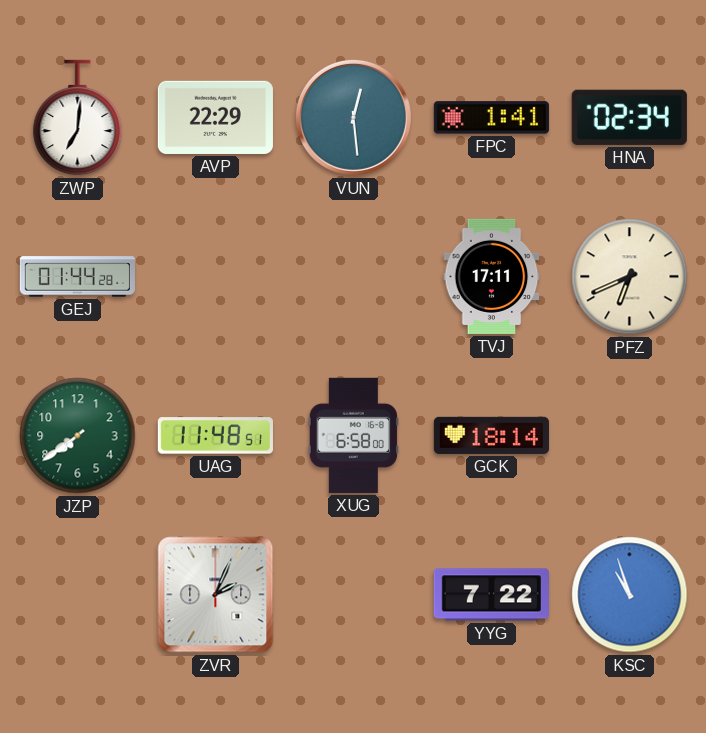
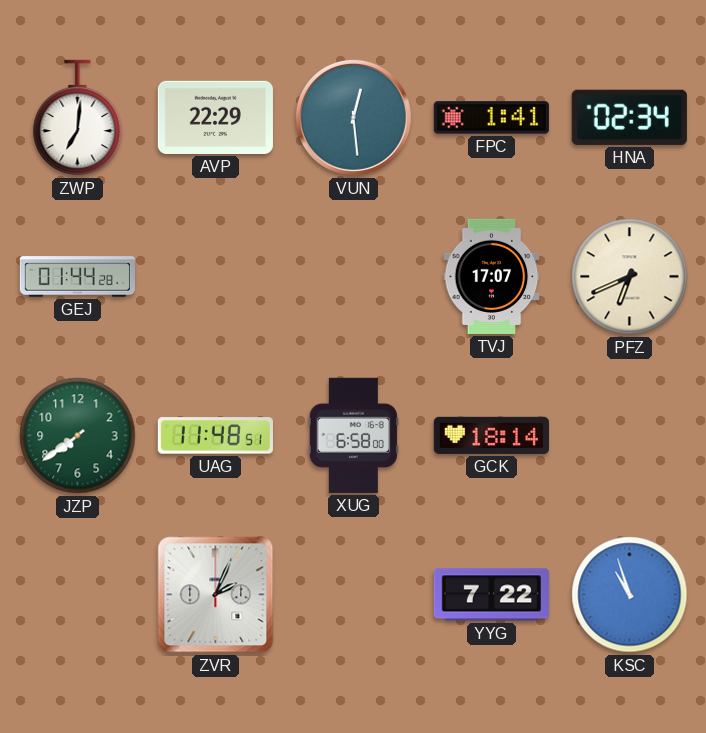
TVJ: 17:11 -> 17:07
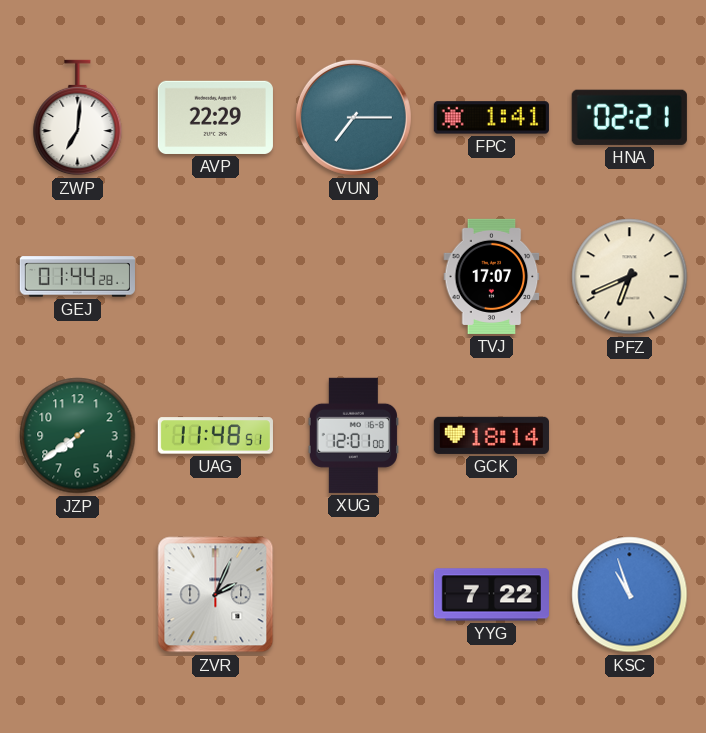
VUN: 12:29 -> 7:15
HNA: 02:34 -> 02:21
XUG: 6:58 -> 12:01
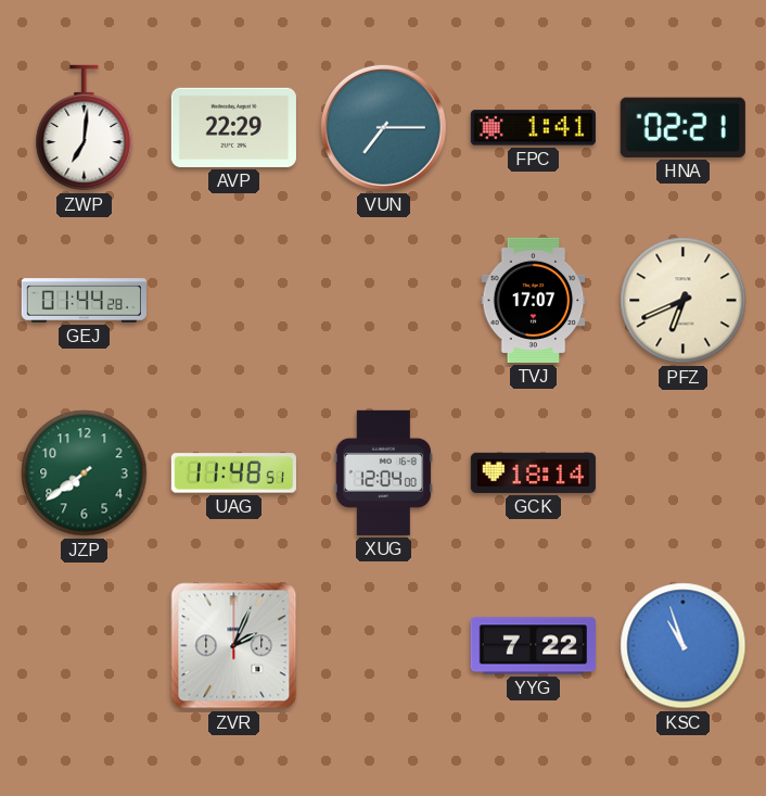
XUG: 12:01 -> 12:04
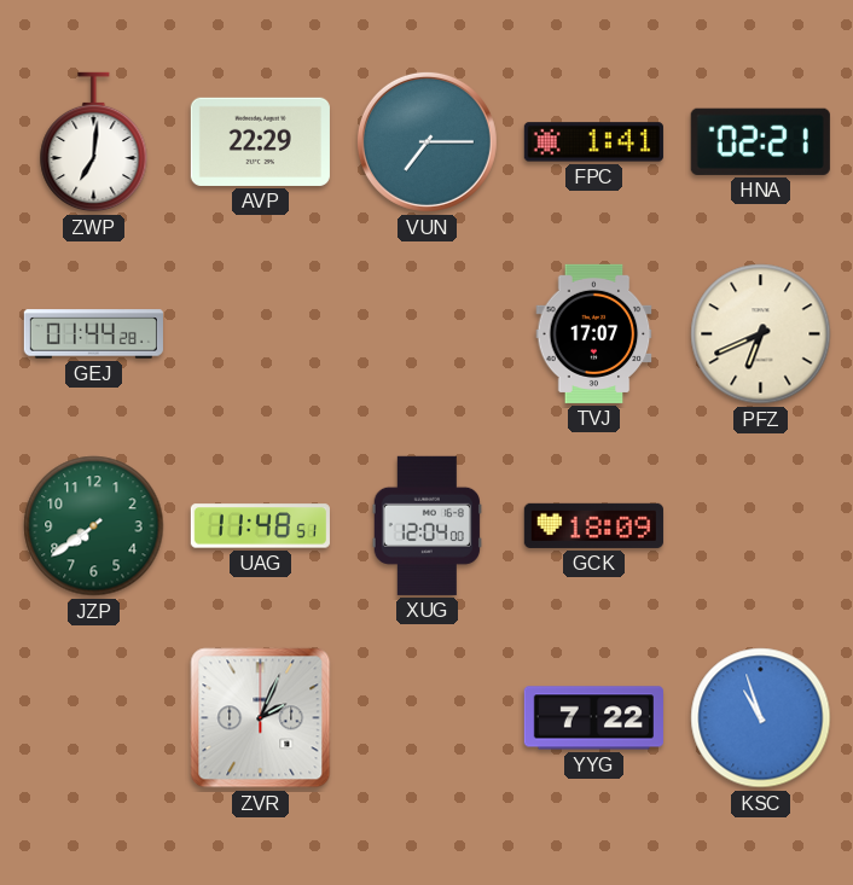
GCK: 18:14 -> 18:09
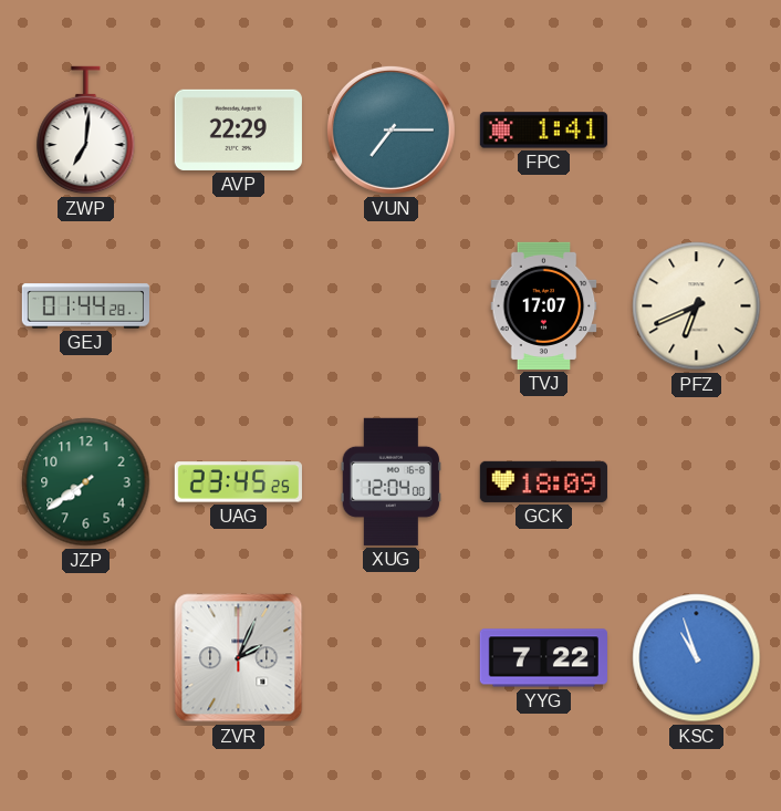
HNA: 02:21 -> none
UAG: 11:48 -> 23:45
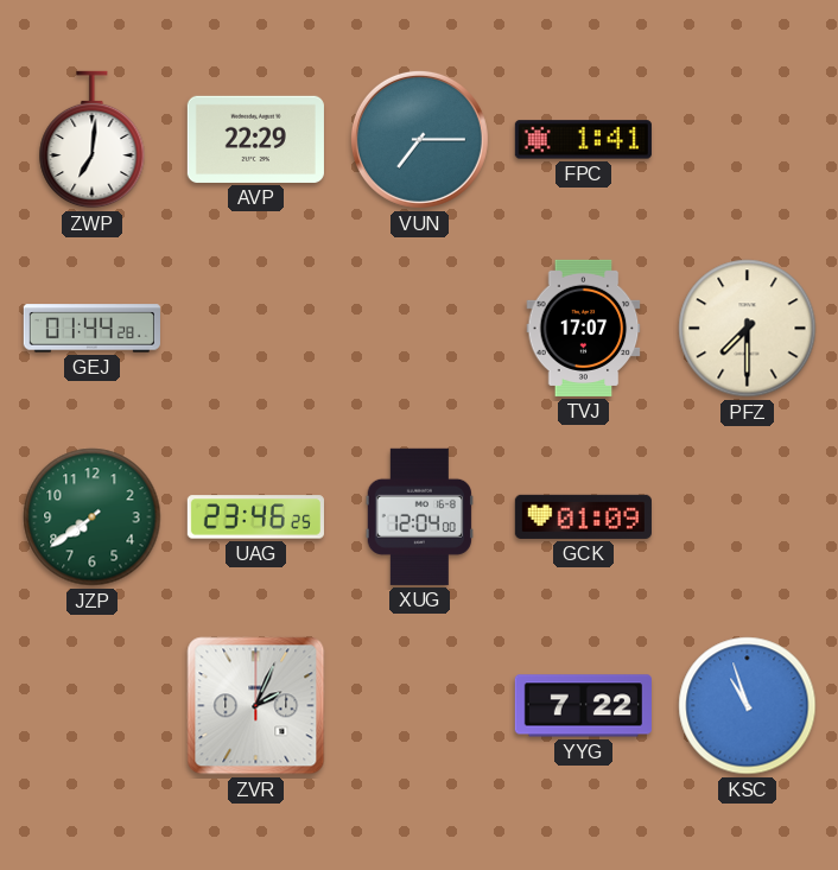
PFZ: 6:41 -> 7:30
UAG: 23:45 -> 23:46
GCK: 18:09 -> 01:09
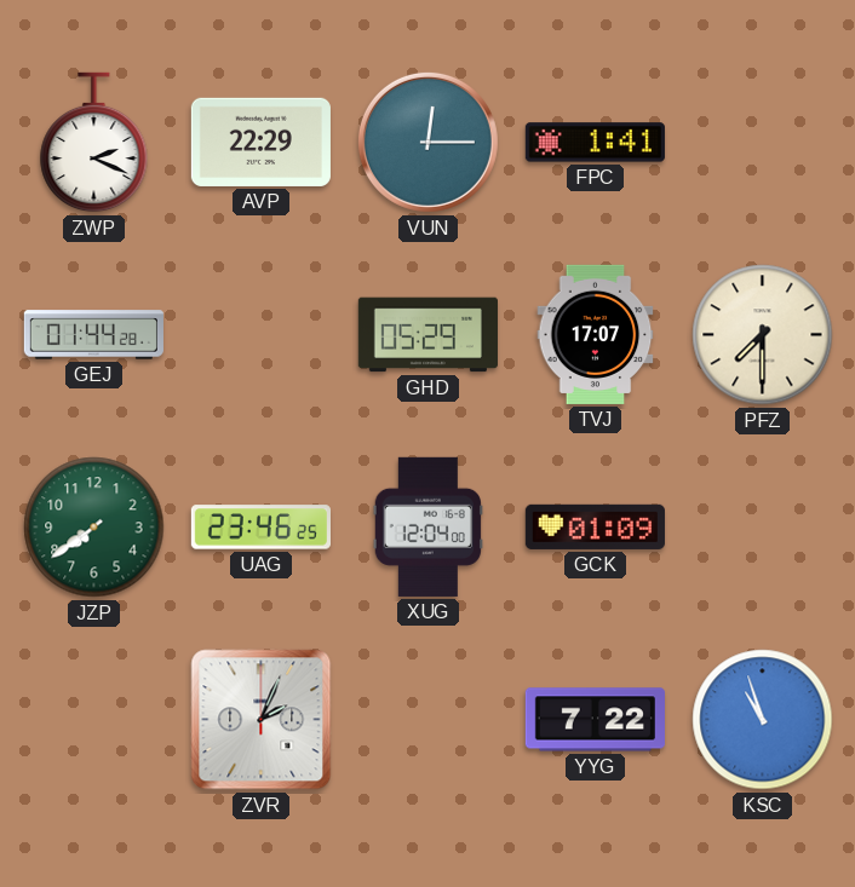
ZWP: 7:01 -> 2:19
VUN: 7:15 -> 12:15
GHD: none -> 05:29
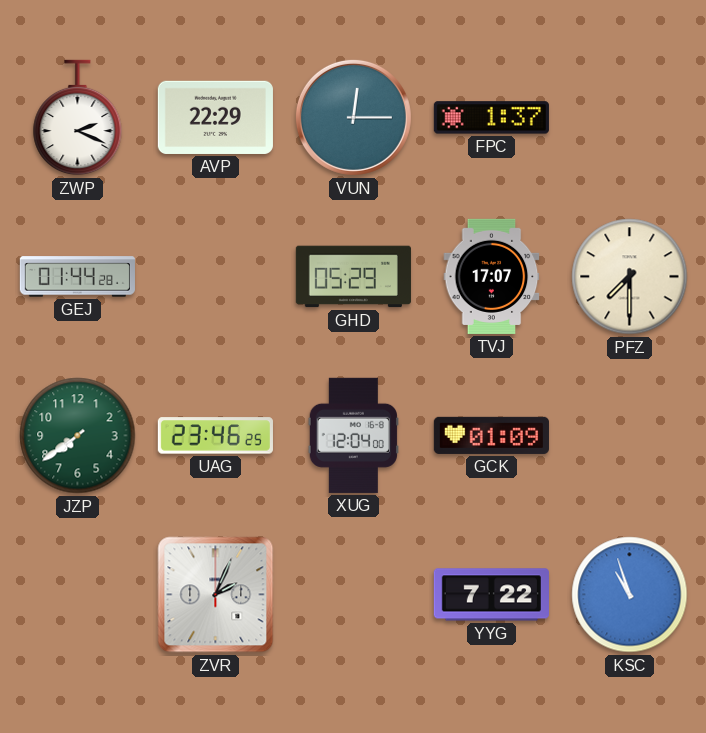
FPC: 1:41 -> 1:37
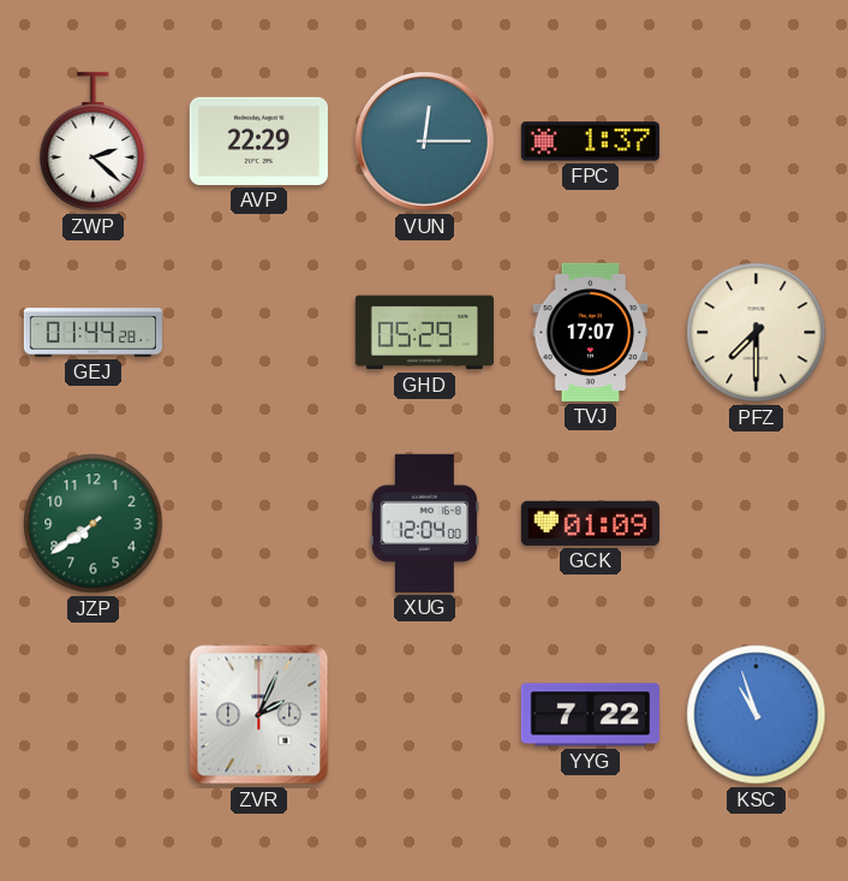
ZWP: 2:19 -> 2:22
UAG: 23:46 -> none
